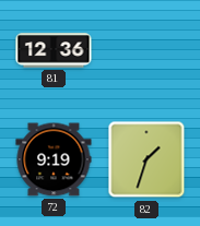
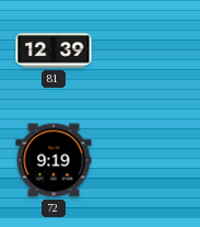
81: 12:36 -> 12:39
82: 1:33 -> none
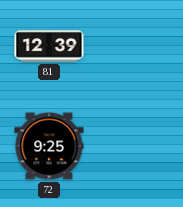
72: 9:19 -> 9:25
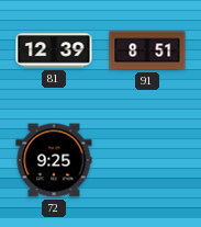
91: none -> 8:51
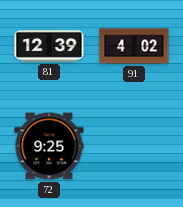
91: 8:51 -> 4:02
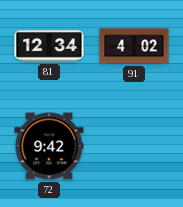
81: 12:39 -> 12:34
72: 9:25 -> 9:42
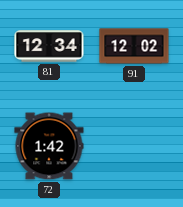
91: 4:02 -> 12:02
72: 9:42 -> 1:42
